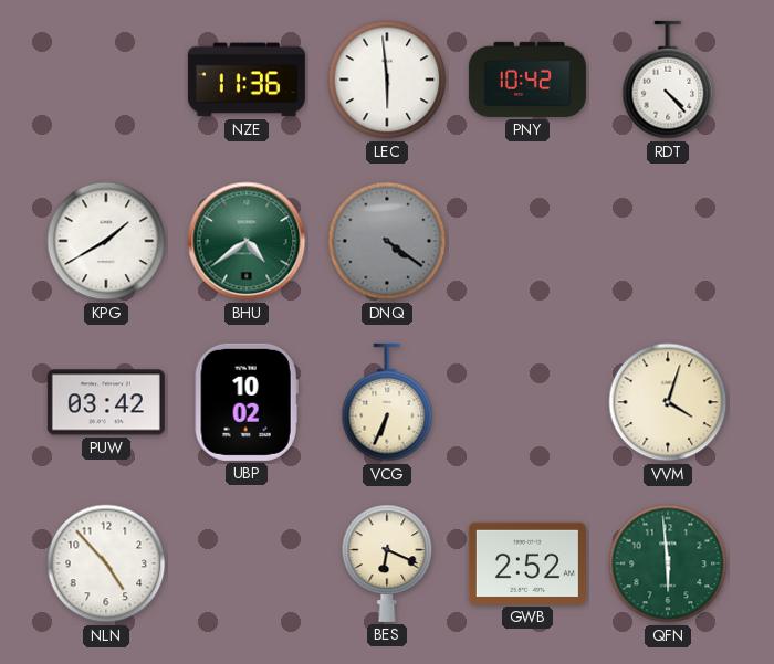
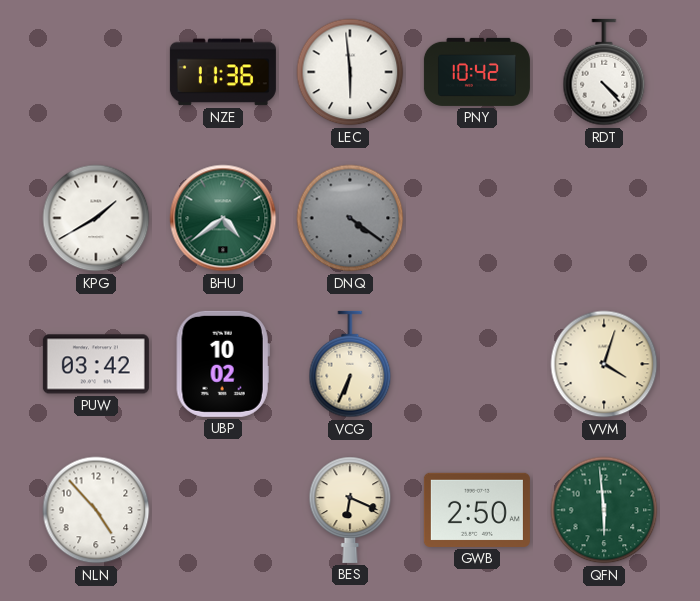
GWB: 2:52 -> 2:50
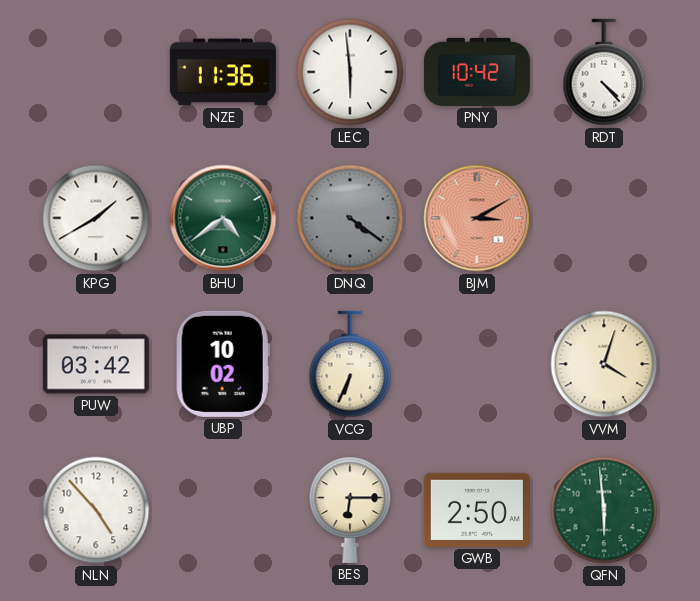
BJM: none -> 3:10
BES: 6:19 -> 6:15
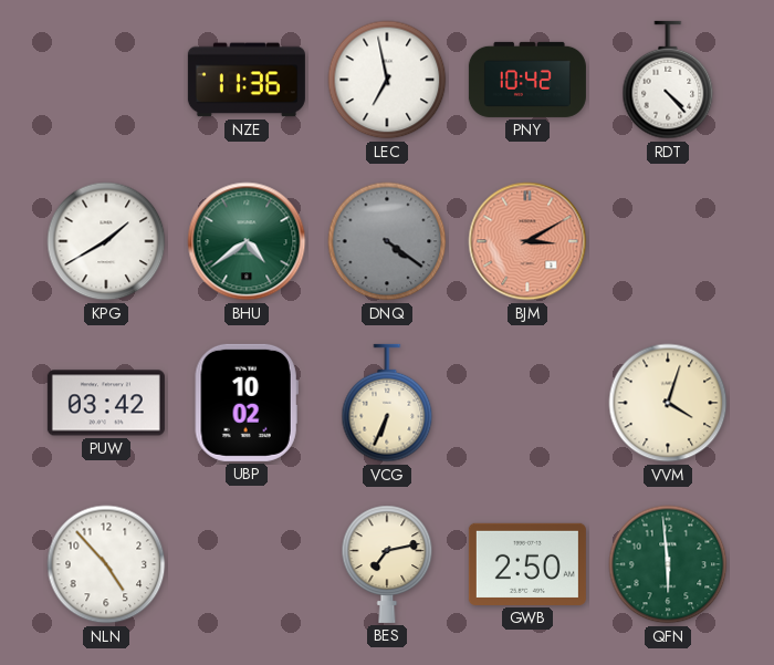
LEC: 5:59 -> 6:58
BES: 6:15 -> 7:13
